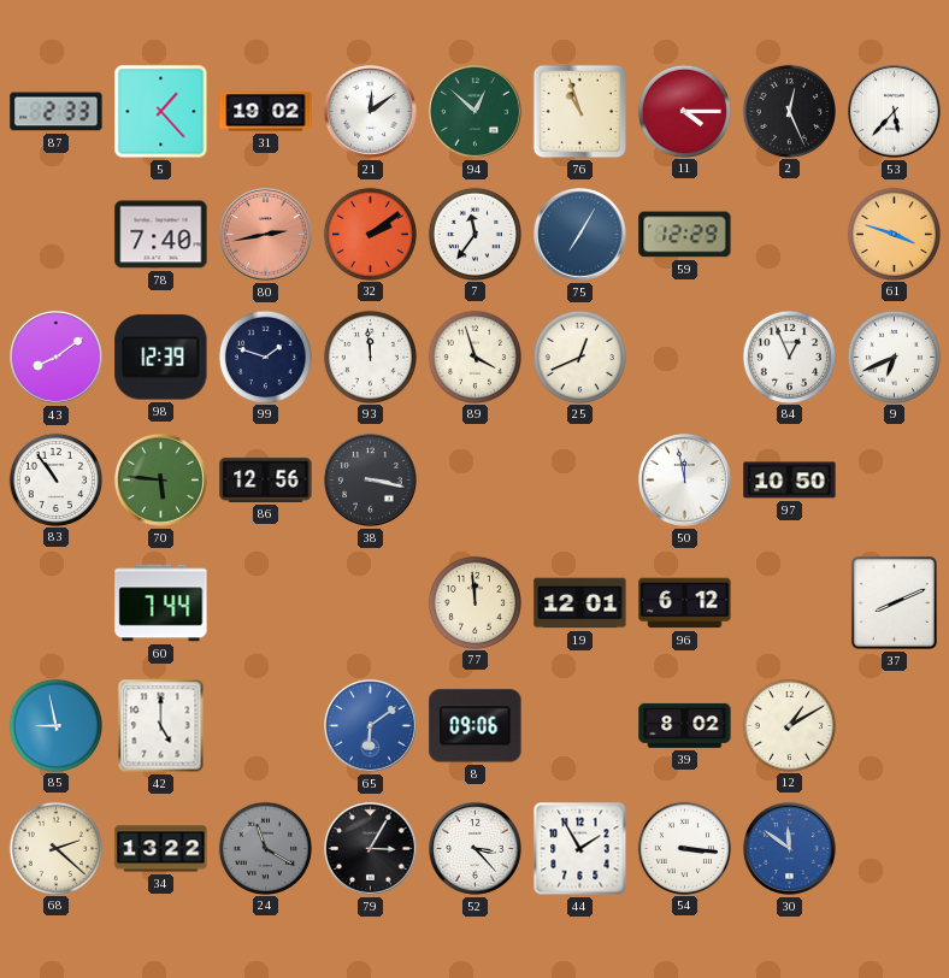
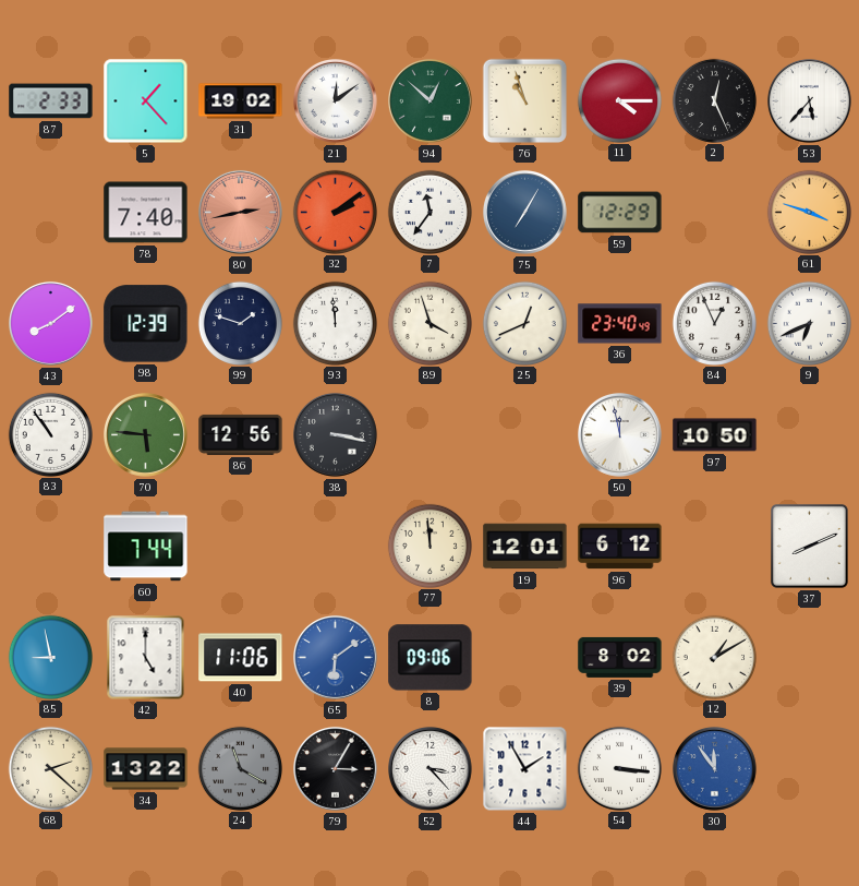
36: none -> 23:40
40: none -> 11:06
30: 11:51 -> 11:54
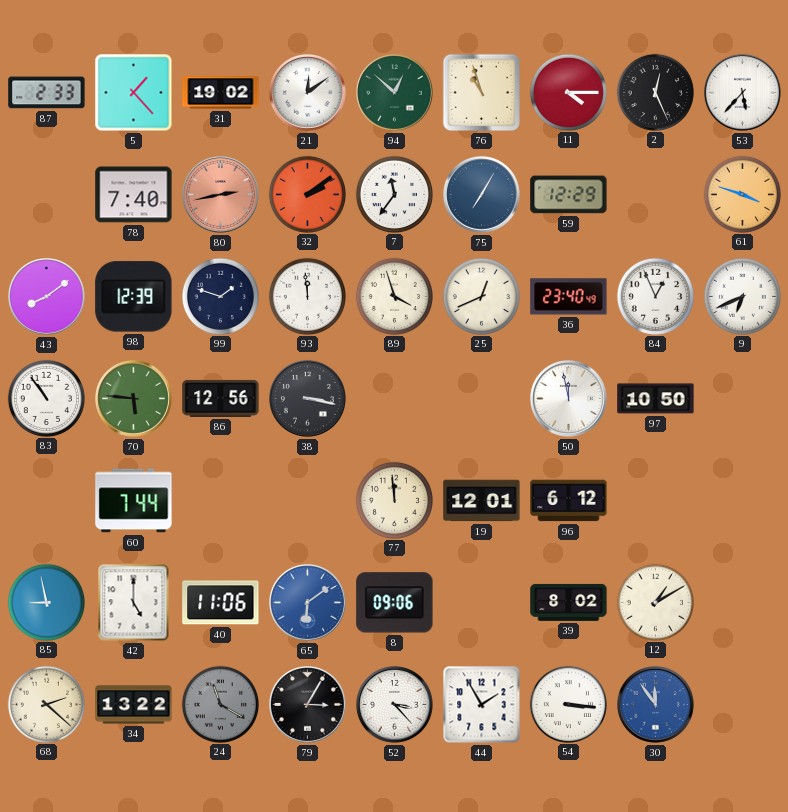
37: 8:11 -> none
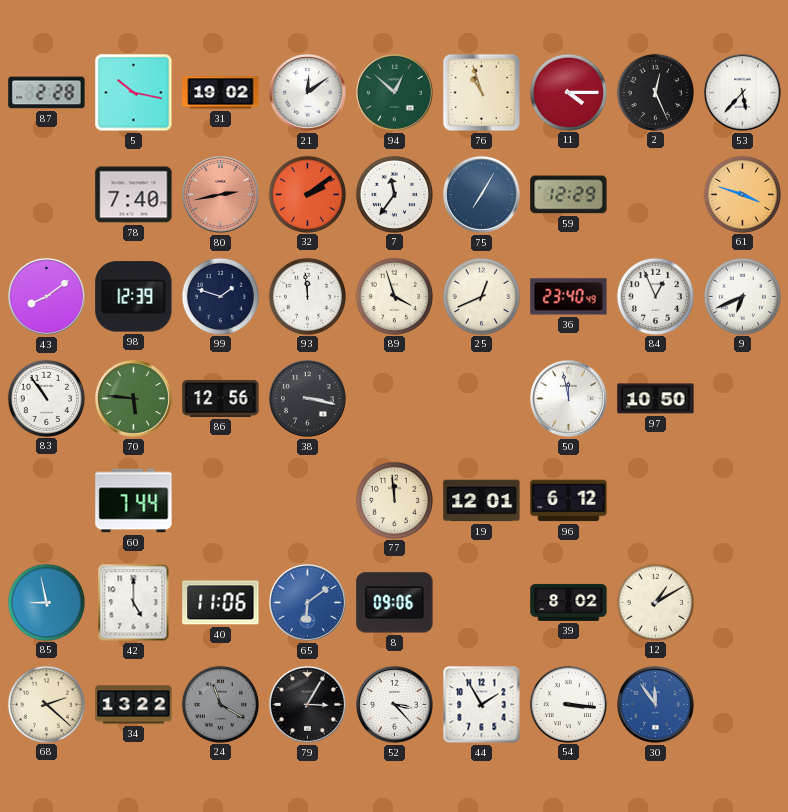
87: 2:33 -> 2:28
5: 1:23 -> 10:17
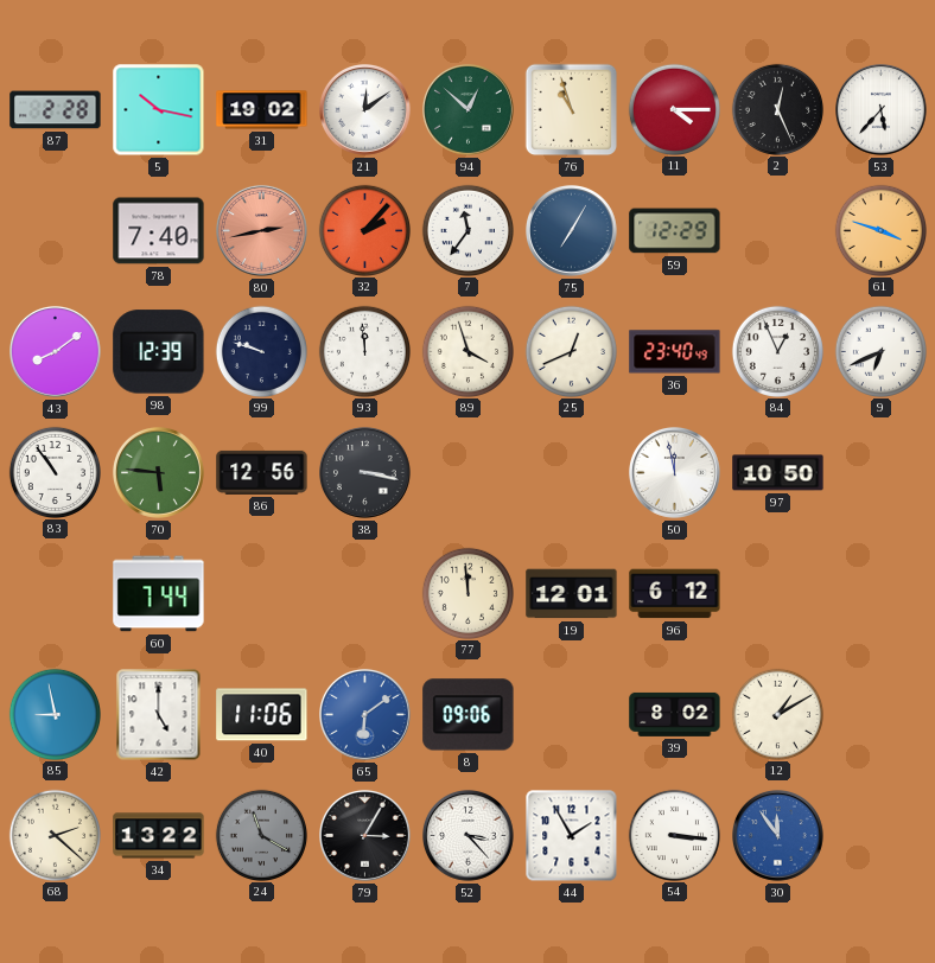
32: 2:09 -> 2:07
99: 1:48 -> 9:48
